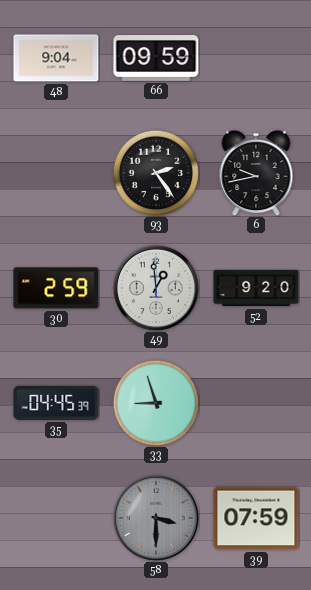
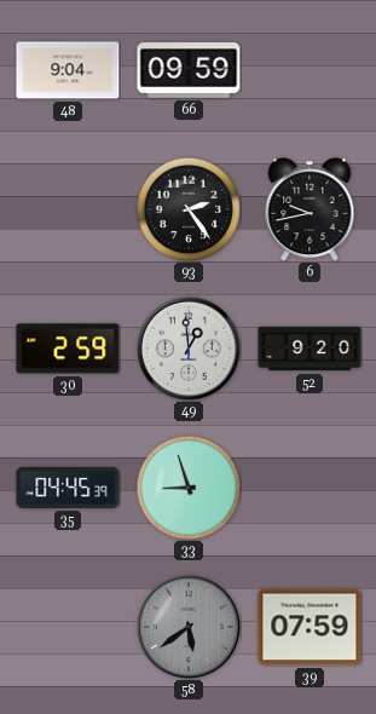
58: 3:30 -> 5:39
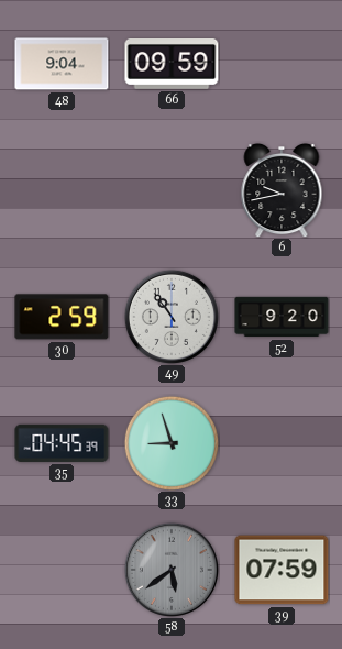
93: 2:24 -> none
49: 12:59 -> 10:54
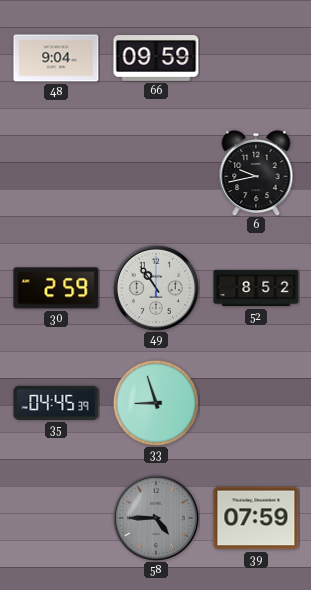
52: 9:20 -> 8:52
58: 5:39 -> 4:45
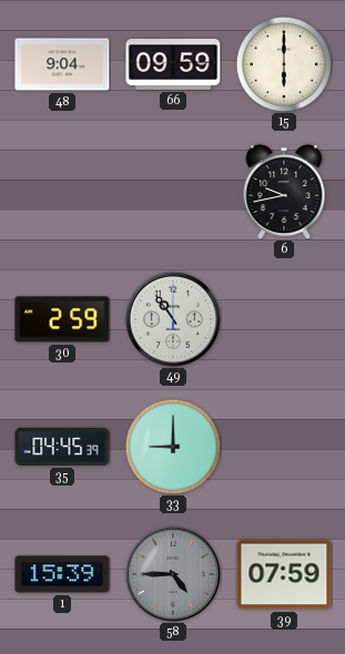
15: none -> 6:00
52: 8:52 -> none
33: 8:57 -> 9:00
1: none -> 15:39
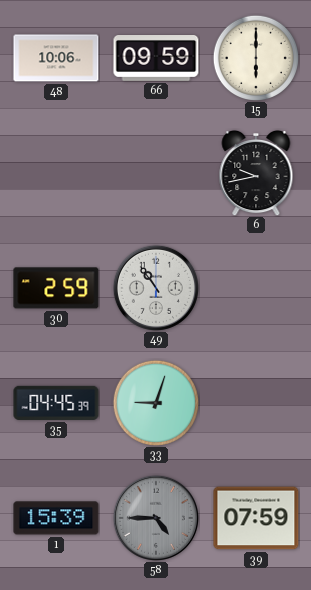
48: 9:04 -> 10:06
33: 9:00 -> 9:03
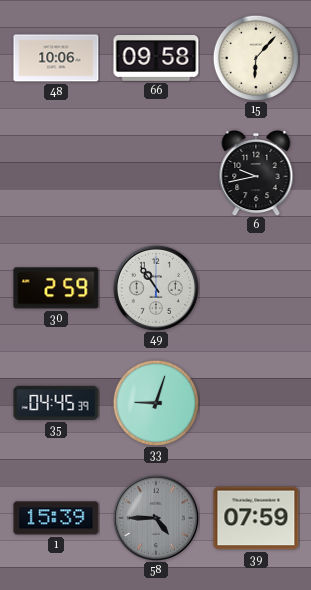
66: 09:59 -> 09:58
15: 6:00 -> 6:07
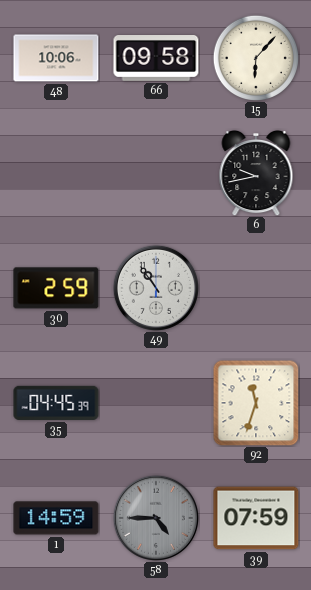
33: 9:03 -> none
92: none -> 11:33
1: 15:39 -> 14:59
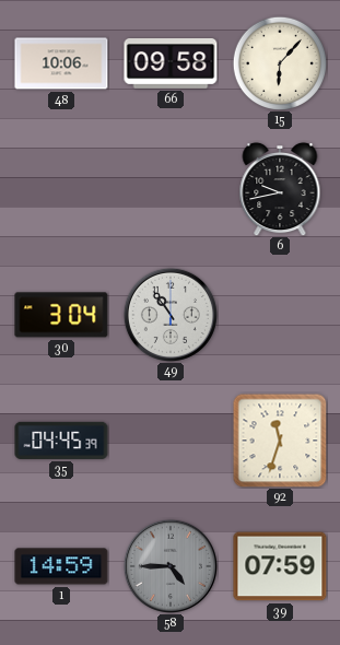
30: 2:59 -> 3:04
